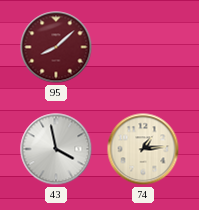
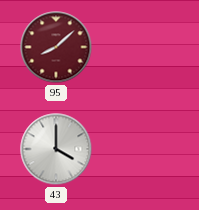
43: 3:58 -> 4:00
74: 1:14 -> none
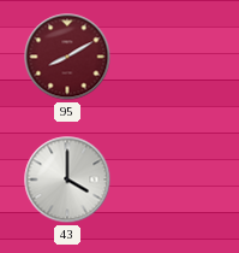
95: 8:08 -> 8:10
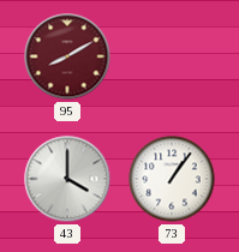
73: none -> 1:06
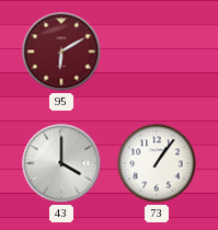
95: 8:10 -> 6:10
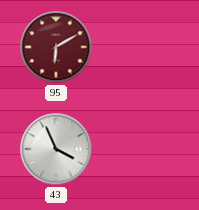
43: 4:00 -> 3:56
73: 1:06 -> none
